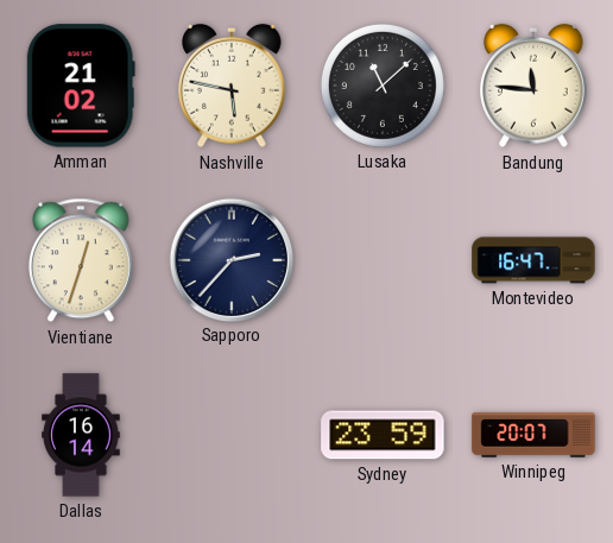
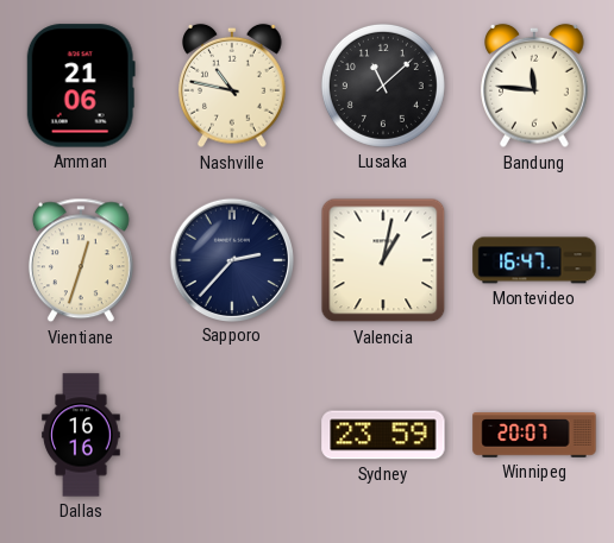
Amman: 21:02 -> 21:06
Nashville: 5:47 -> 10:47
Valencia: none -> 1:02
Dallas: 16:14 -> 16:16
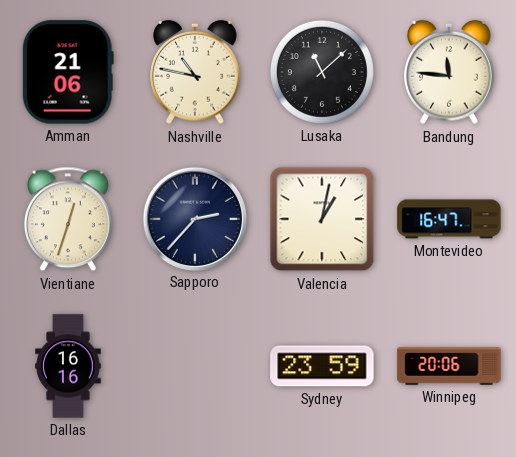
Winnipeg: 20:07 -> 20:06
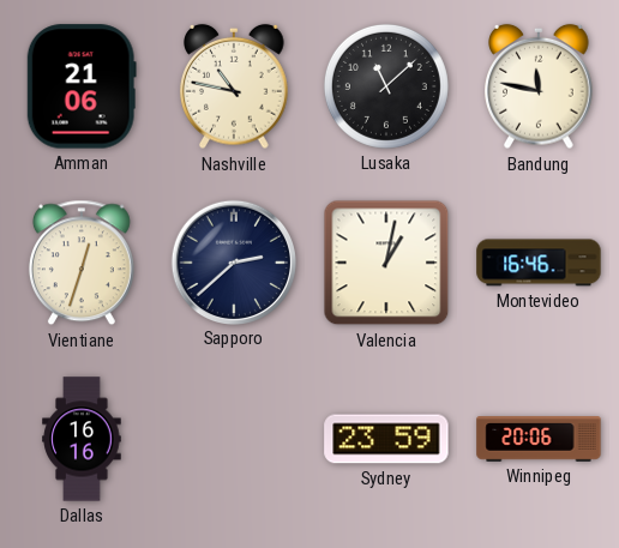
Bandung: 11:46 -> 11:47
Sapporo: 2:37 -> 2:38
Montevideo: 16:47 -> 16:46
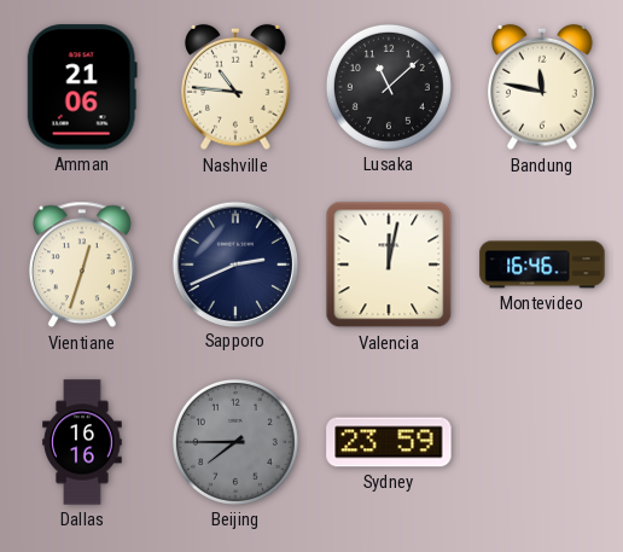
Nashville: 10:47 -> 10:46
Sapporo: 2:38 -> 2:41
Valencia: 1:02 -> 12:02
Beijing: none -> 7:45
Winnipeg: 20:06 -> none
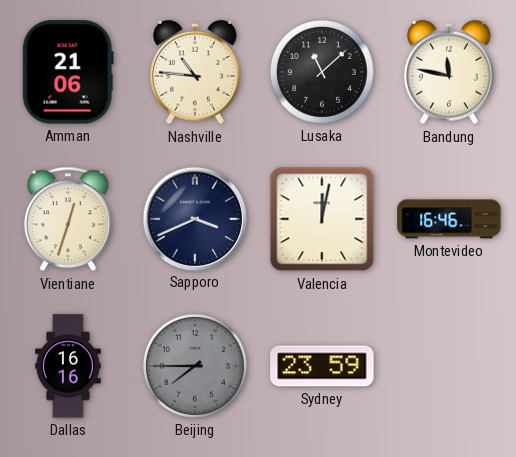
Sapporo: 2:41 -> 3:41
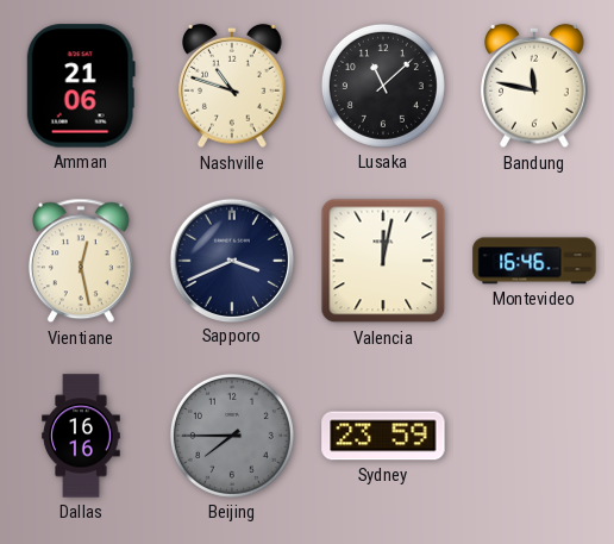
Nashville: 10:46 -> 10:48
Vientiane: 12:33 -> 12:28
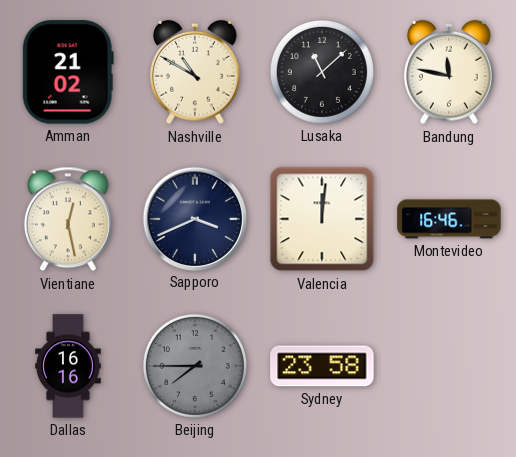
Amman: 21:06 -> 21:02
Nashville: 10:48 -> 10:50
Valencia: 12:02 -> 12:01
Sydney: 23:59 -> 23:58
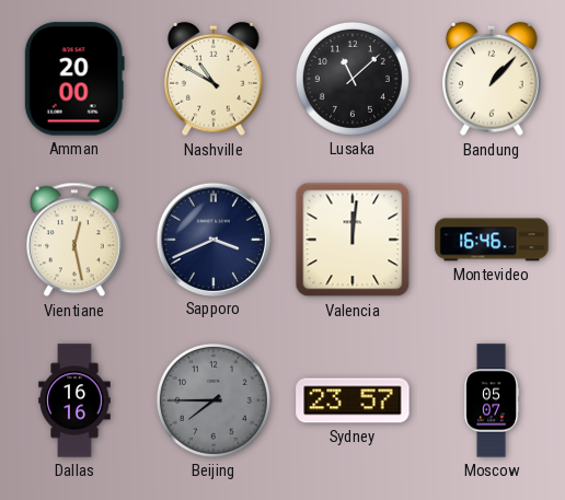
Amman: 21:02 -> 20:00
Bandung: 11:47 -> 1:07
Sydney: 23:58 -> 23:57
Moscow: none -> 05:07
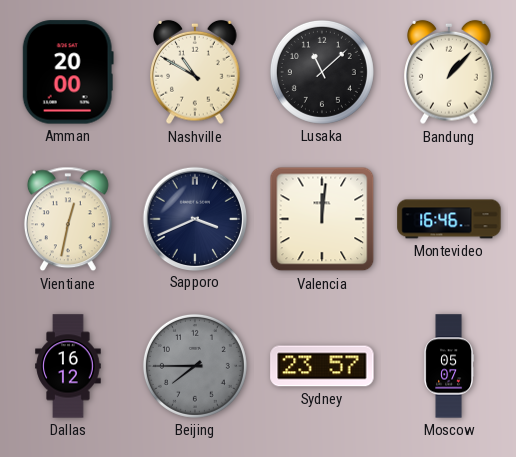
Vientiane: 12:28 -> 12:32
Dallas: 16:16 -> 16:12
